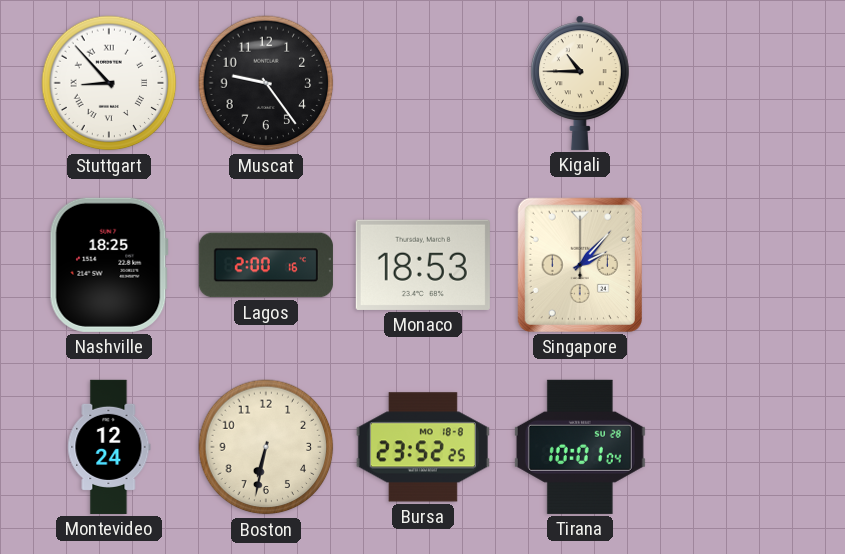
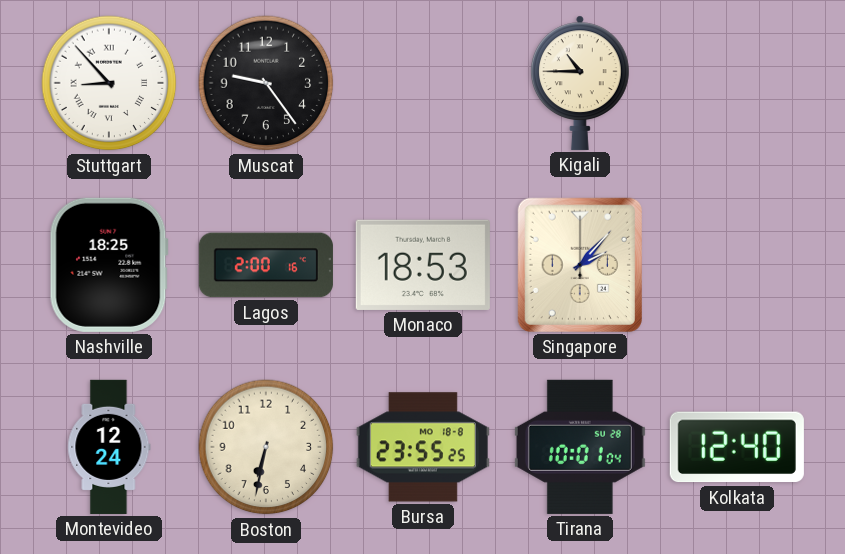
Bursa: 23:52 -> 23:55
Kolkata: none -> 12:40
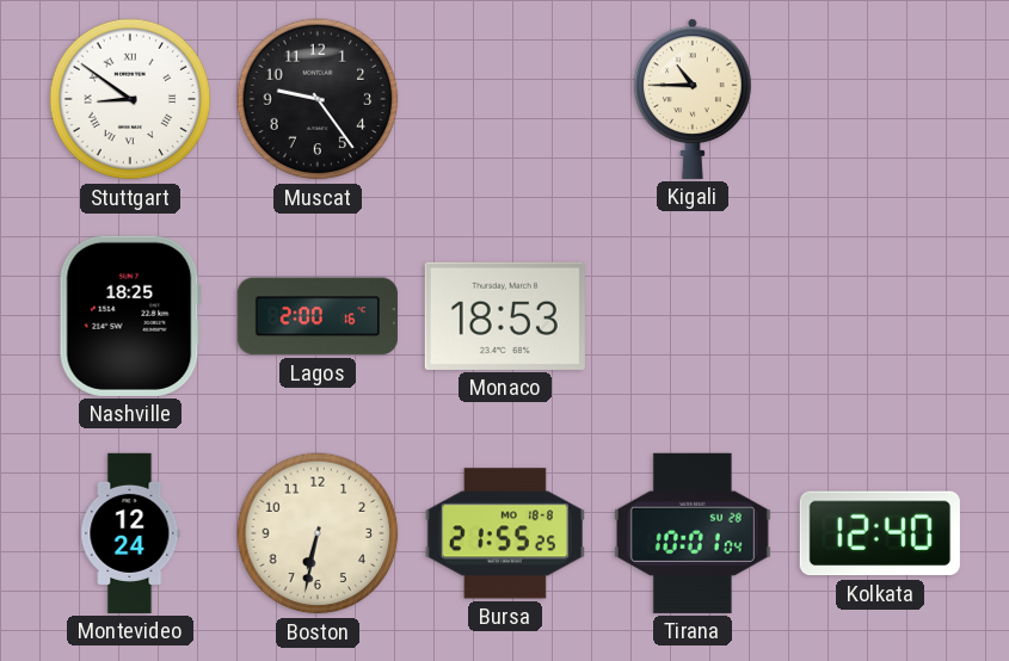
Stuttgart: 8:53 -> 8:51
Singapore: 2:07 -> none
Bursa: 23:55 -> 21:55
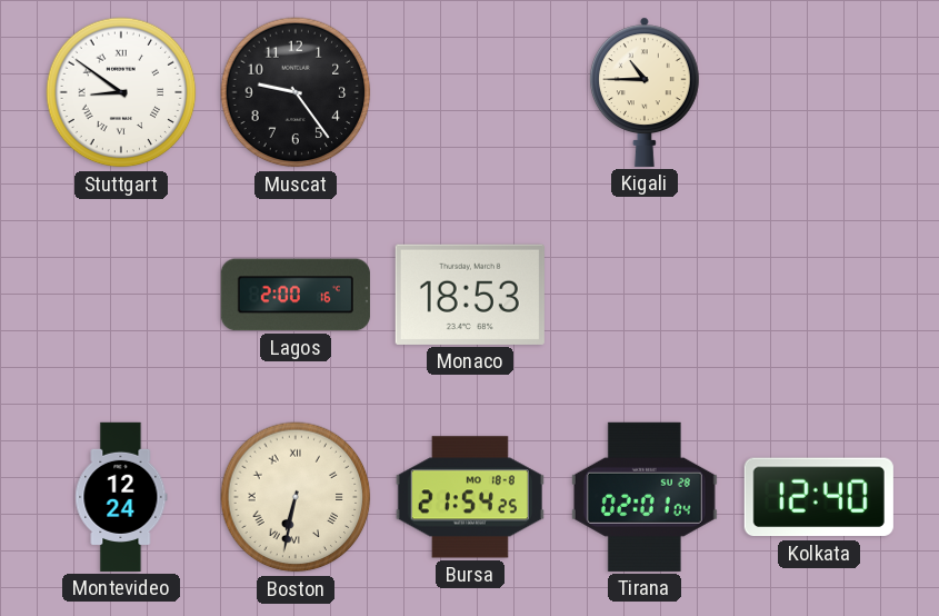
Nashville: 18:25 -> none
Boston numerals: Arabic -> Roman
Bursa: 21:55 -> 21:54
Tirana: 10:01 -> 02:01
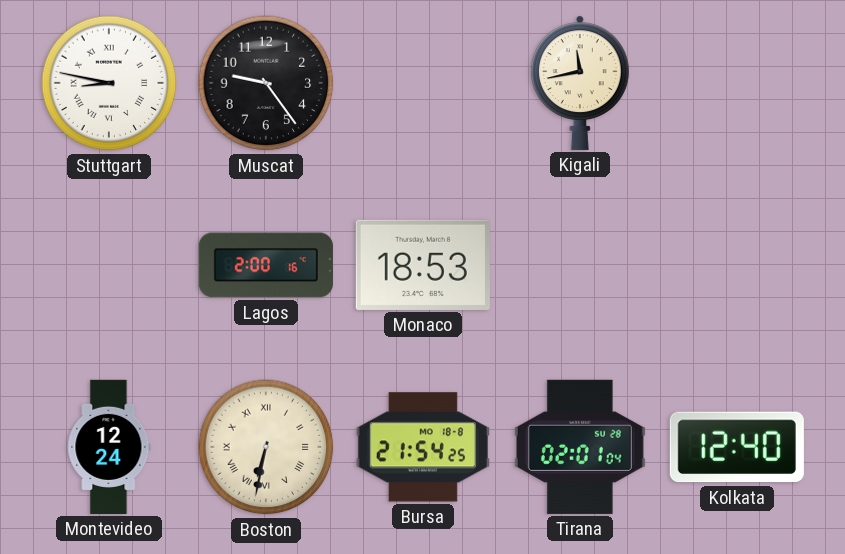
Stuttgart: 8:51 -> 8:47
Kigali: 10:45 -> 11:43
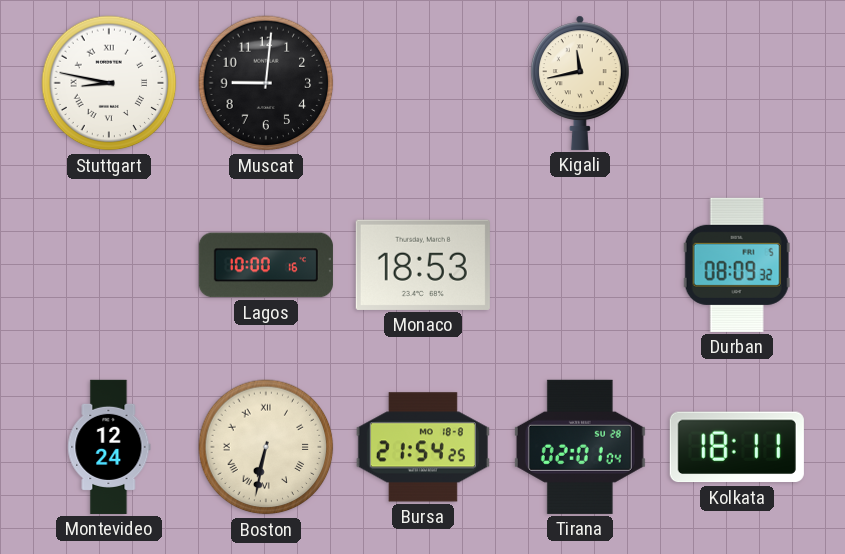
Muscat: 9:24 -> 9:01
Lagos: 2:00 -> 10:00
Durban: none -> 08:09
Kolkata: 12:40 -> 18:11
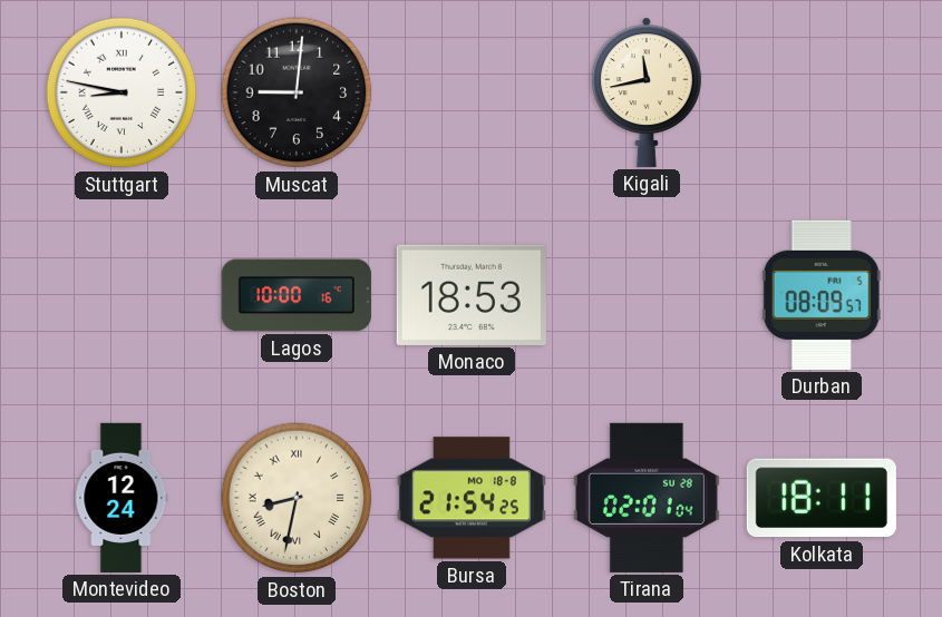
Durban: 08:09:32 -> 08:09:57
Boston: 6:32 -> 8:32
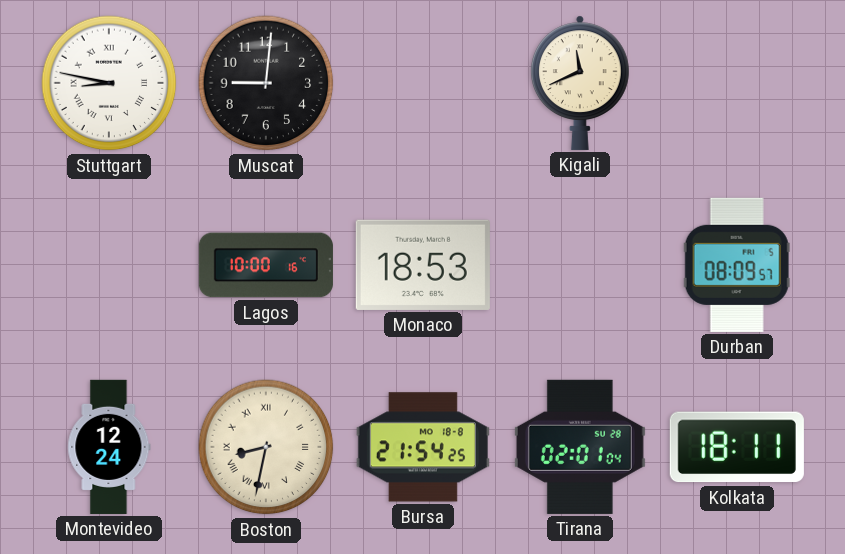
Kigali: 11:43 -> 11:41
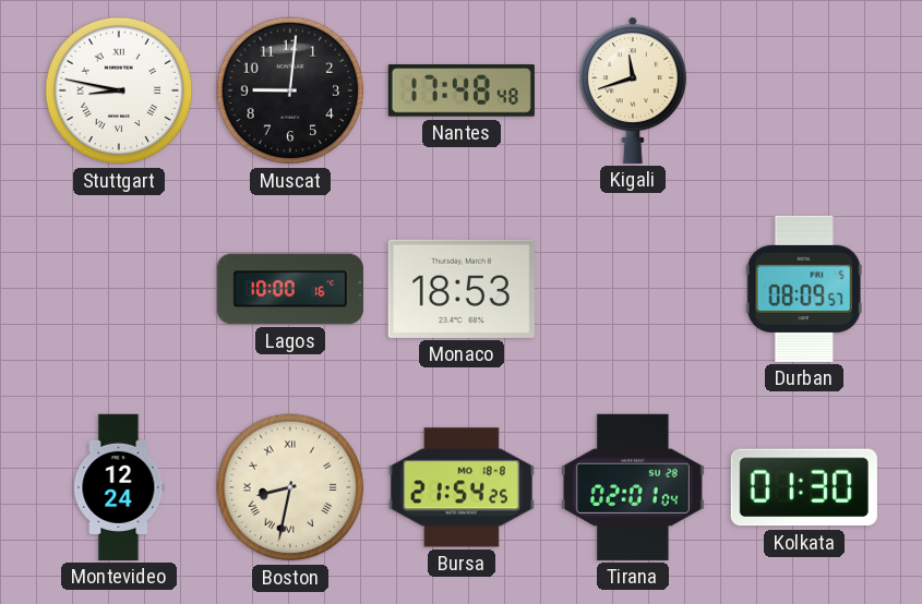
Nantes: none -> 17:48
Kigali: 11:41 -> 11:42
Kolkata: 18:11 -> 01:30
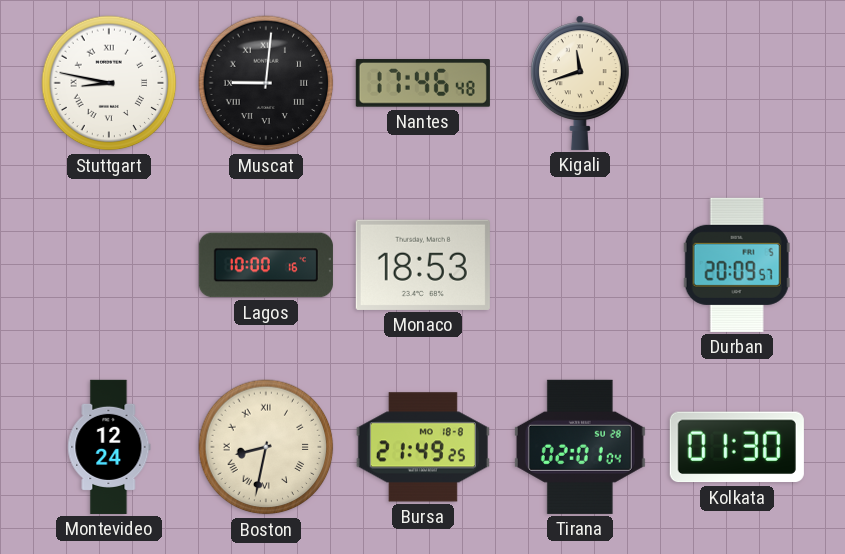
Muscat numerals: Arabic -> Roman
Nantes: 17:48 -> 17:46
Durban: 08:09 -> 20:09
Bursa: 21:54 -> 21:49
